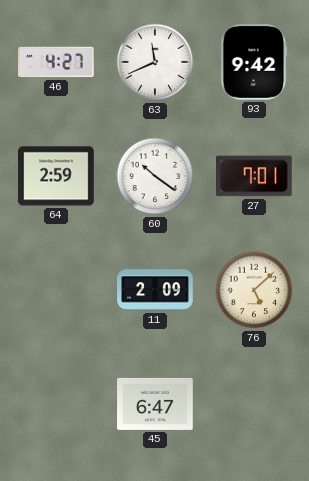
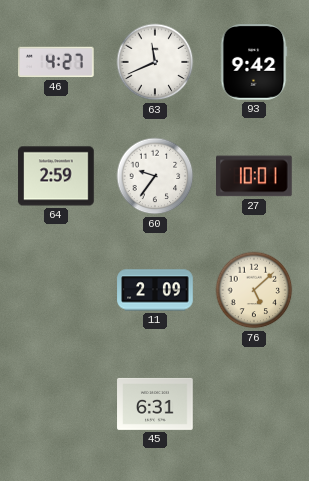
60: 10:21 -> 9:36
27: 7:01 -> 10:01
45: 6:47 -> 6:31
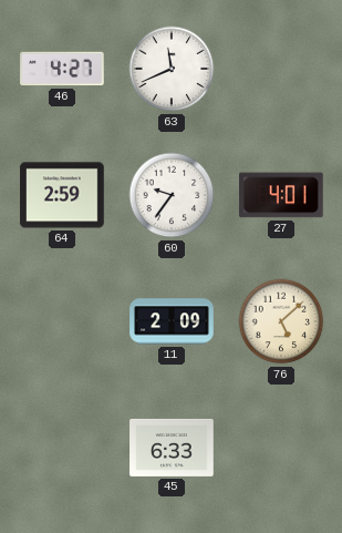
93: 9:42 -> none
27: 10:01 -> 4:01
45: 6:31 -> 6:33
